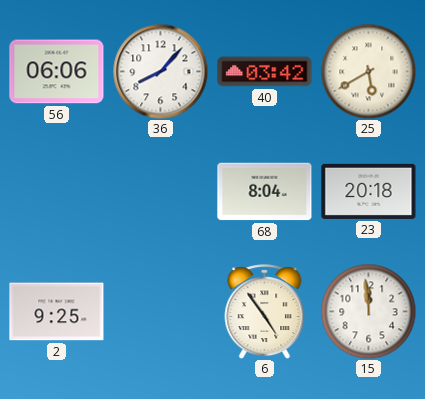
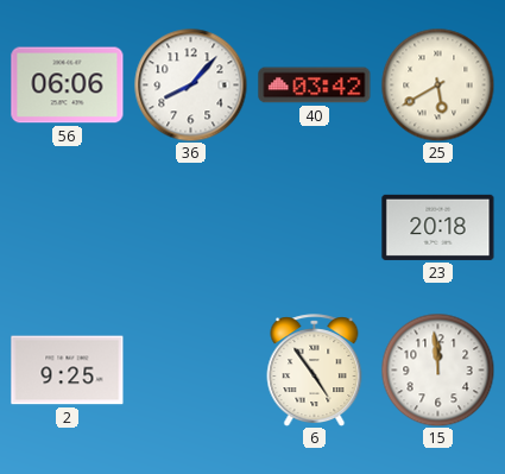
68: 8:04 -> none
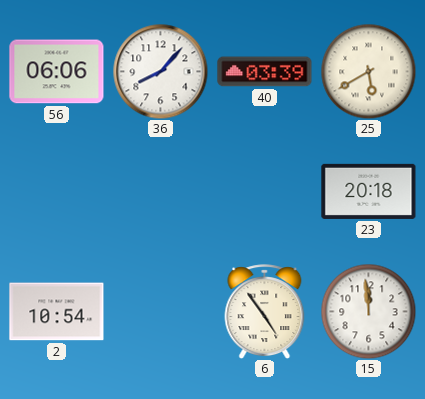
40: 03:42 -> 03:39
2: 9:25 -> 10:54
